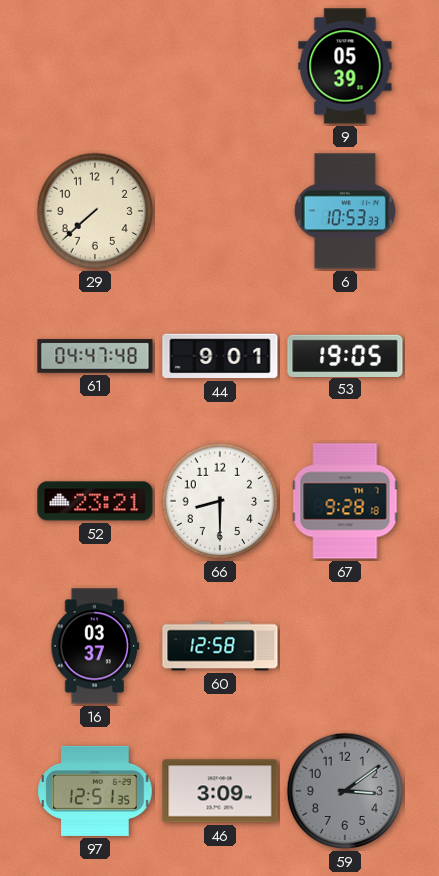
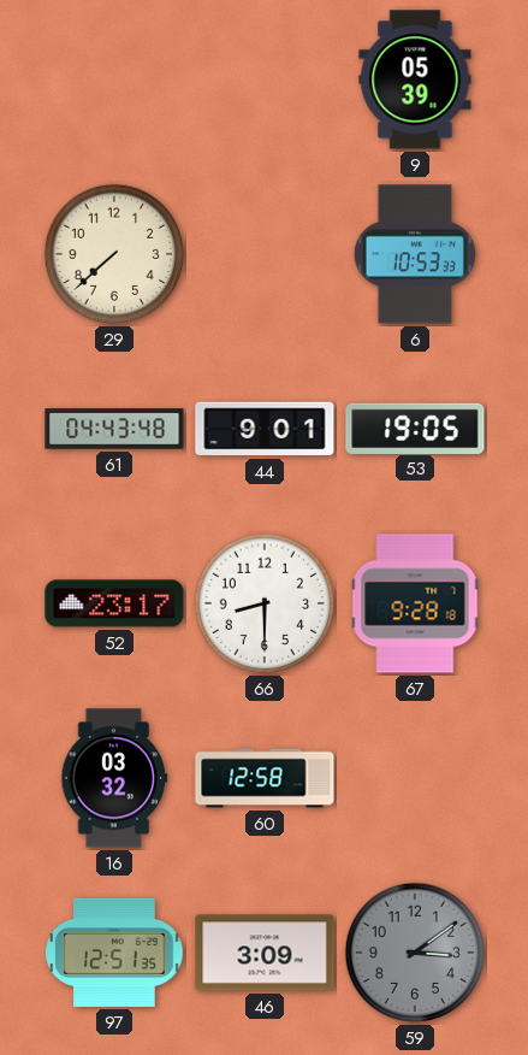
61: 04:47 -> 04:43
52: 23:21 -> 23:17
16: 03:37 -> 03:32
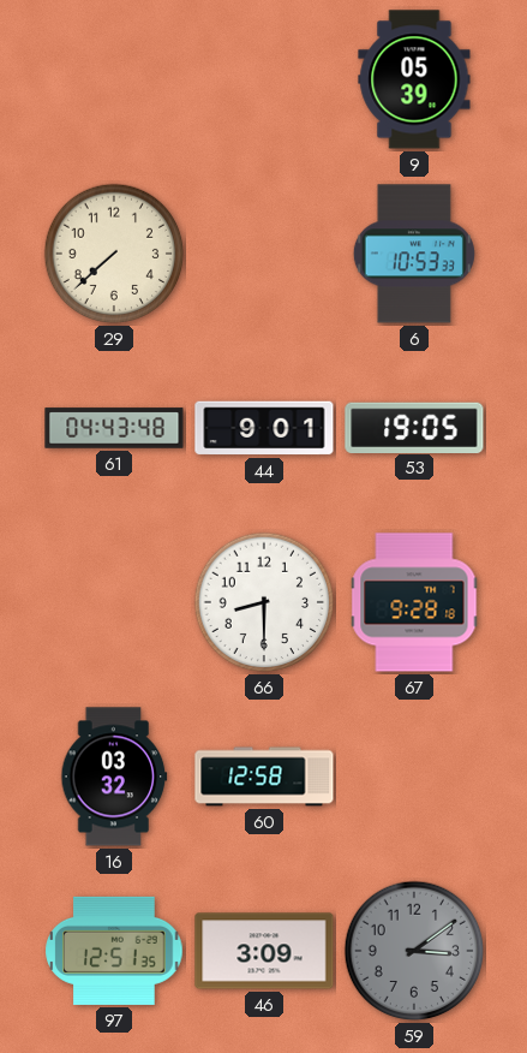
52: 23:17 -> none
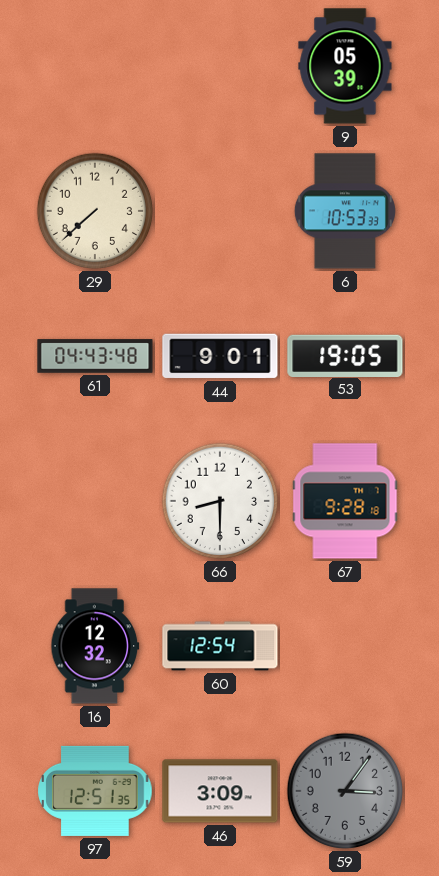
16: 03:32 -> 12:32
60: 12:58 -> 12:54
59: 3:09 -> 3:06
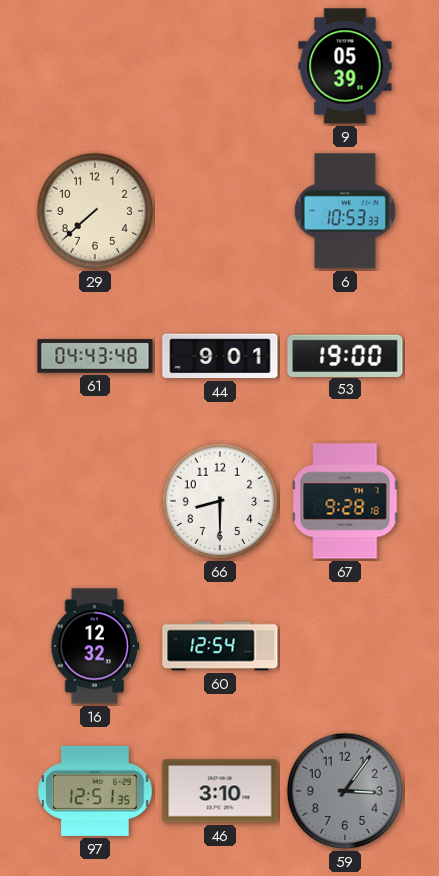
53: 19:05 -> 19:00
46: 3:09 -> 3:10
